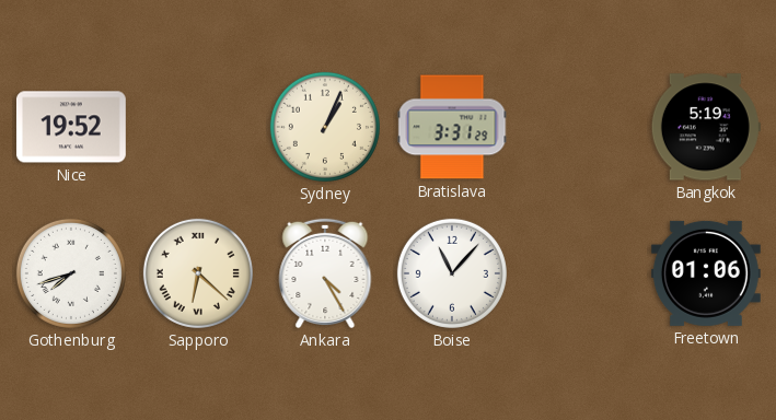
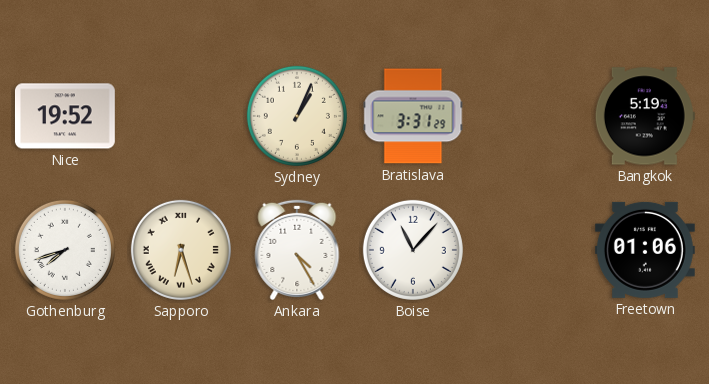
Sapporo: 6:22 -> 6:27
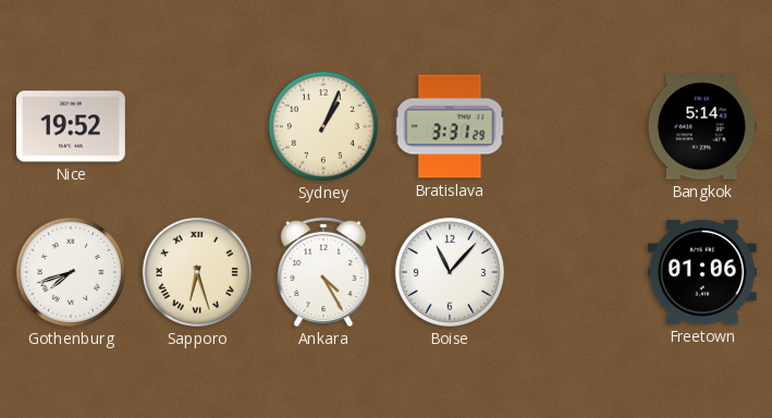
Bangkok: 5:19 -> 5:14
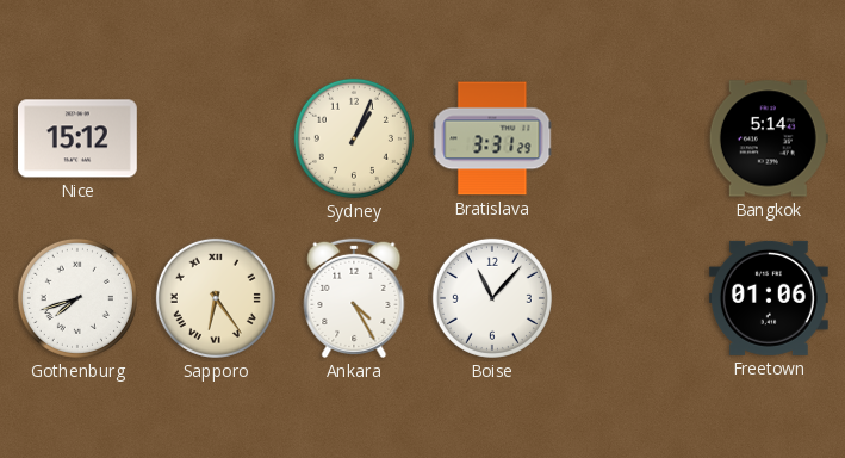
Nice: 19:52 -> 15:12
Sapporo: 6:27 -> 6:24
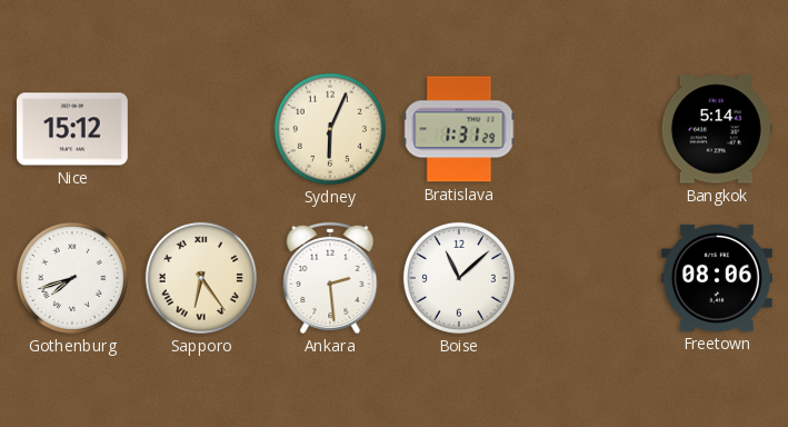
Sydney: 1:04 -> 6:04
Bratislava: 3:31 -> 1:31
Ankara: 4:25 -> 2:29
Boise: 11:07 -> 11:08
Freetown: 01:06 -> 08:06
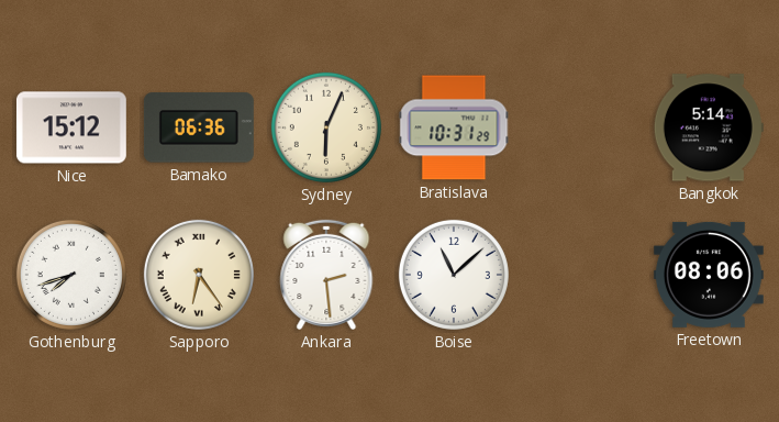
Bamako: none -> 06:36
Bratislava: 1:31 -> 10:31
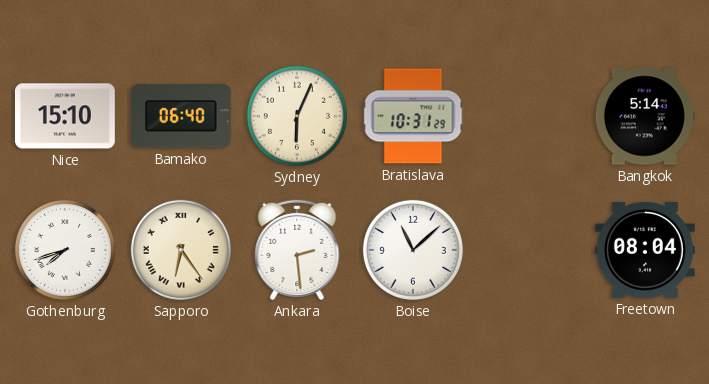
Nice: 15:12 -> 15:10
Bamako: 06:36 -> 06:40
Freetown: 08:06 -> 08:04
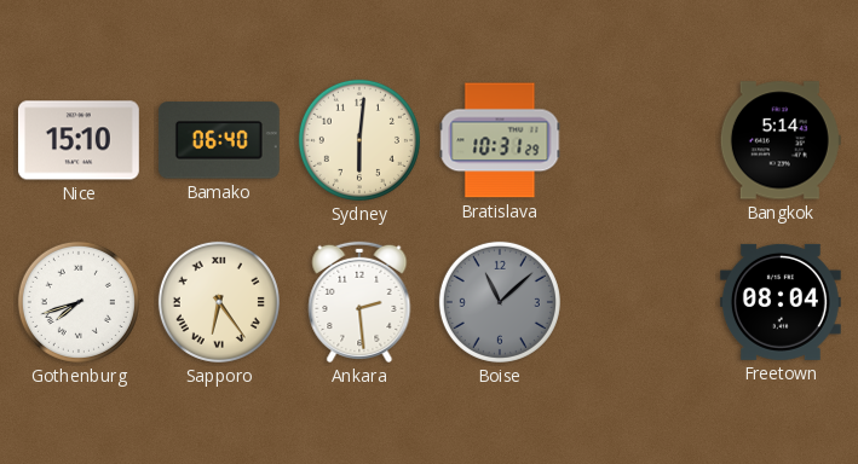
Sydney: 6:04 -> 6:01
Boise dial: white -> grey
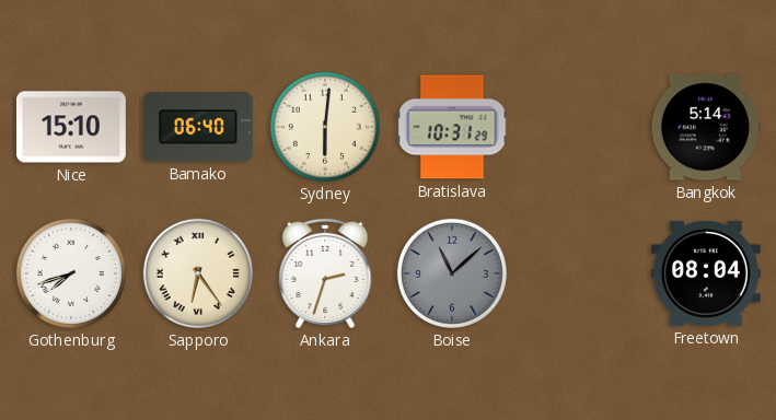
Ankara: 2:29 -> 2:33
